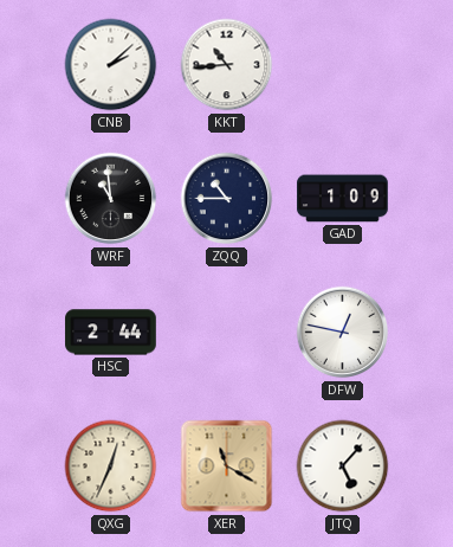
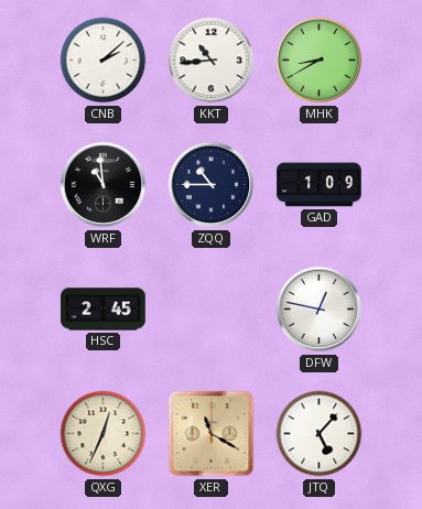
MHK: none -> 8:40
HSC: 2:44 -> 2:45
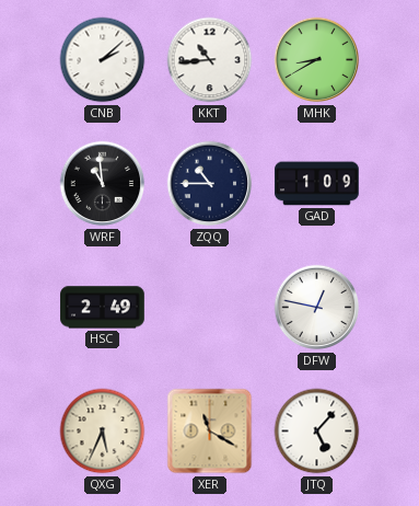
HSC: 2:45 -> 2:49
QXG: 12:34 -> 5:34
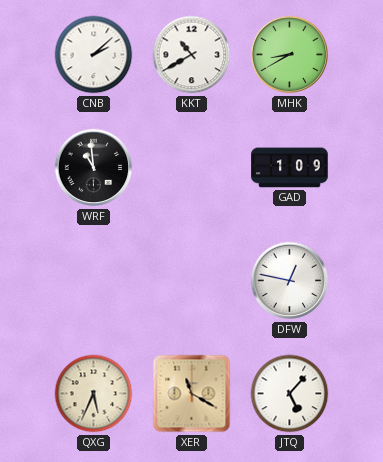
KKT: 10:44 -> 10:40
ZQQ: 10:45 -> none
HSC: 2:49 -> none
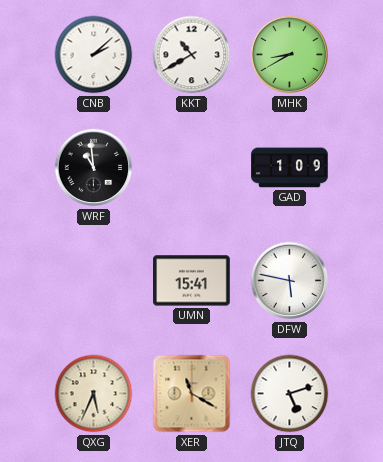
UMN: none -> 15:41
DFW: 12:47 -> 5:47
JTQ: 5:07 -> 5:12
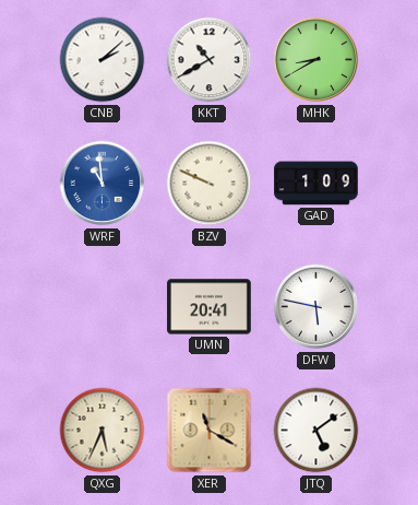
WRF dial: black -> blue
BZV: none -> 9:49
UMN: 15:41 -> 20:41
JTQ: 5:12 -> 5:09
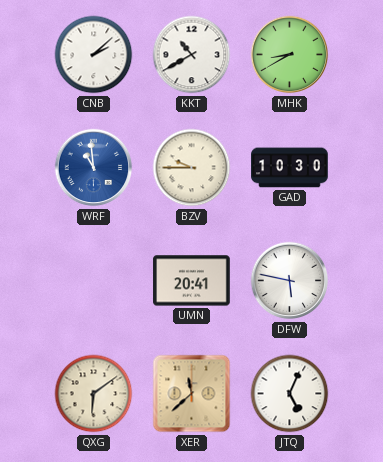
BZV: 9:49 -> 9:45
GAD: 1:09 -> 10:30
QXG: 5:34 -> 6:09
XER: 11:20 -> 11:38
JTQ: 5:09 -> 5:04
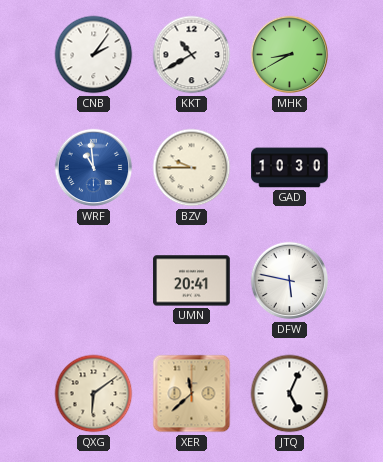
CNB: 2:08 -> 2:06
